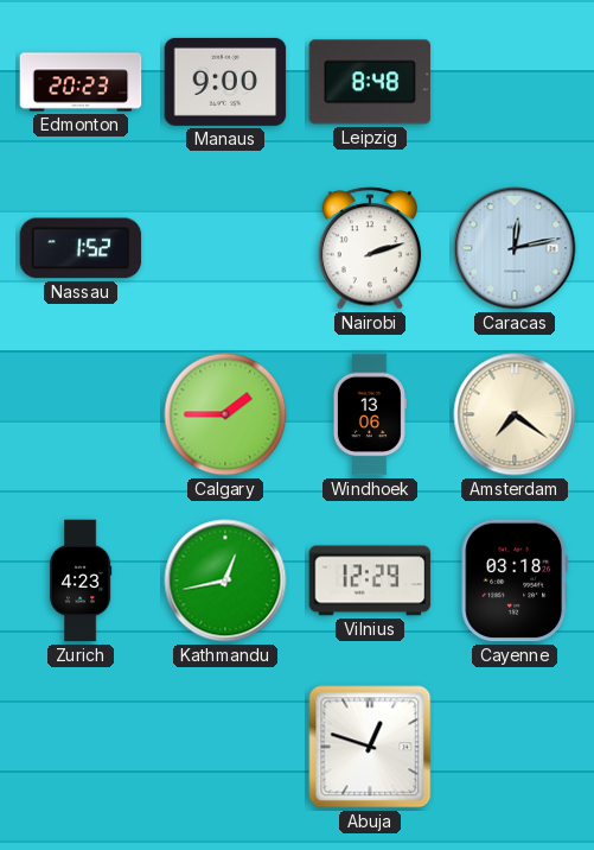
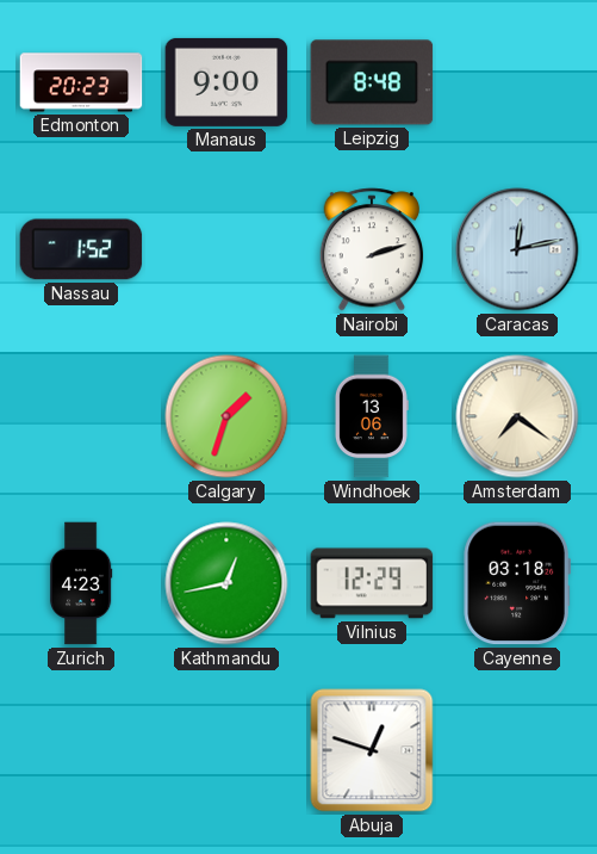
Calgary: 1:45 -> 1:33
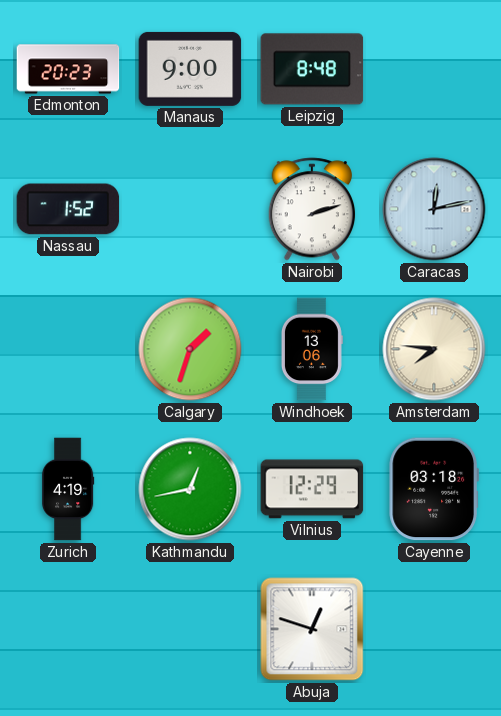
Amsterdam: 7:21 -> 7:46
Zurich: 4:23 -> 4:19
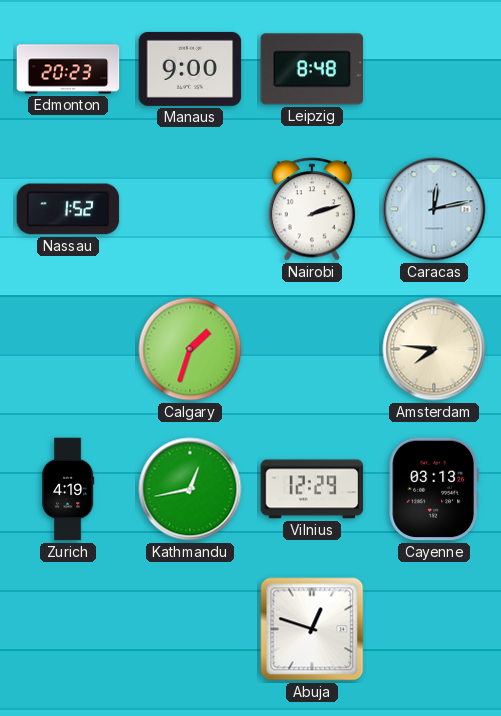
Windhoek: 13:06 -> none
Cayenne: 03:18 -> 03:13
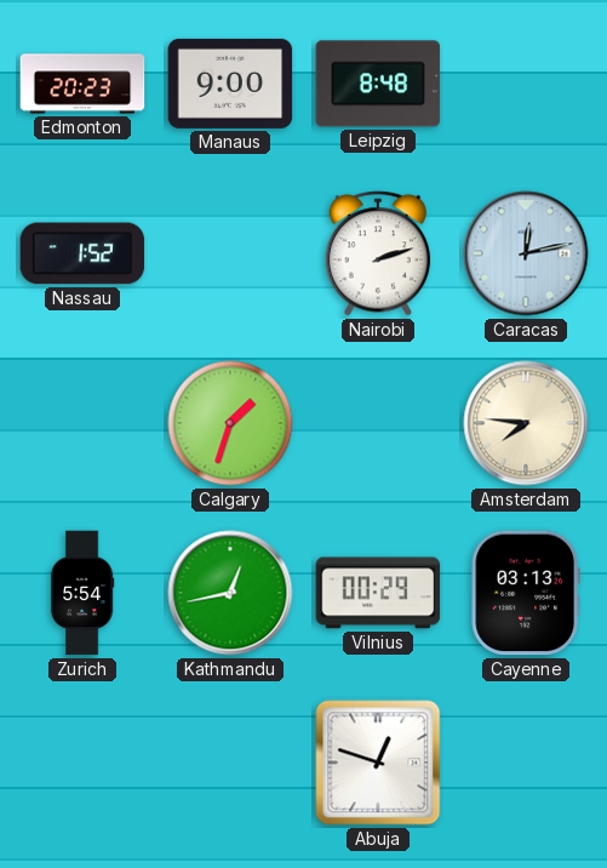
Zurich: 4:19 -> 5:54
Vilnius: 12:29 -> 00:29
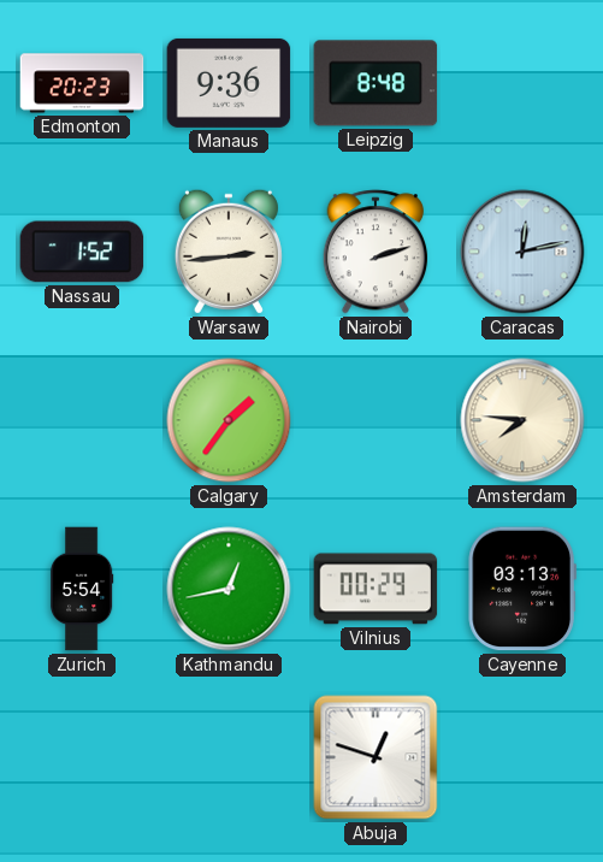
Manaus: 9:00 -> 9:36
Warsaw: none -> 2:44
Calgary: 1:33 -> 1:36
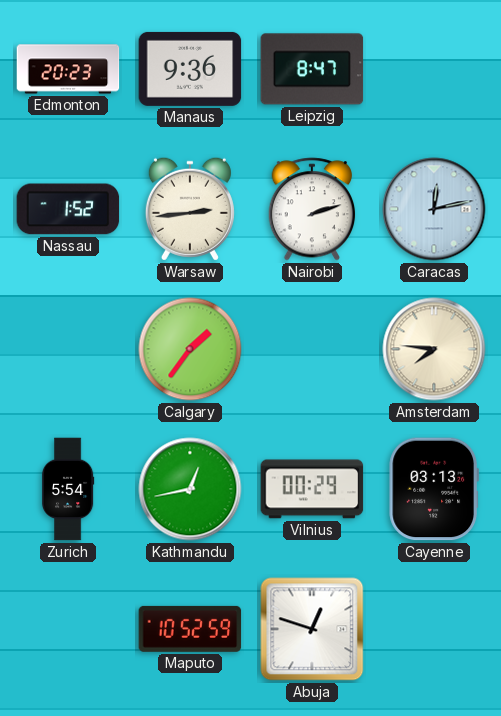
Leipzig: 8:48 -> 8:47
Maputo: none -> 10:52
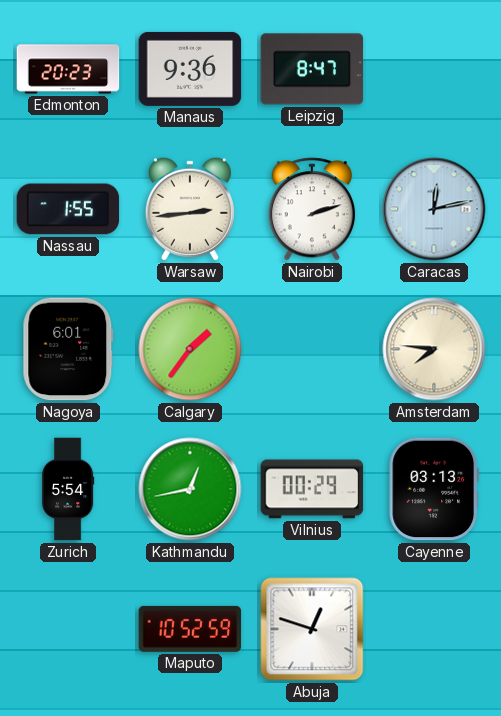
Nassau: 1:52 -> 1:55
Nagoya: none -> 6:01
